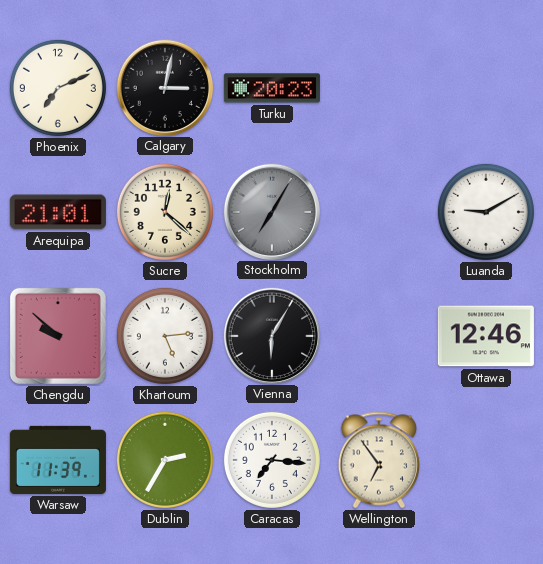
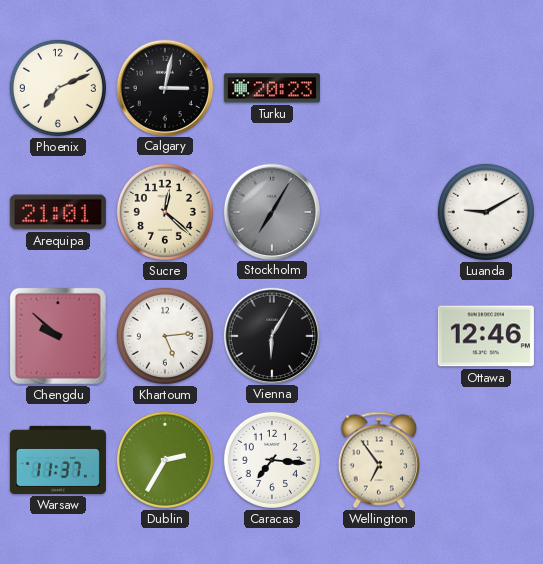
Warsaw: 11:39 -> 11:37
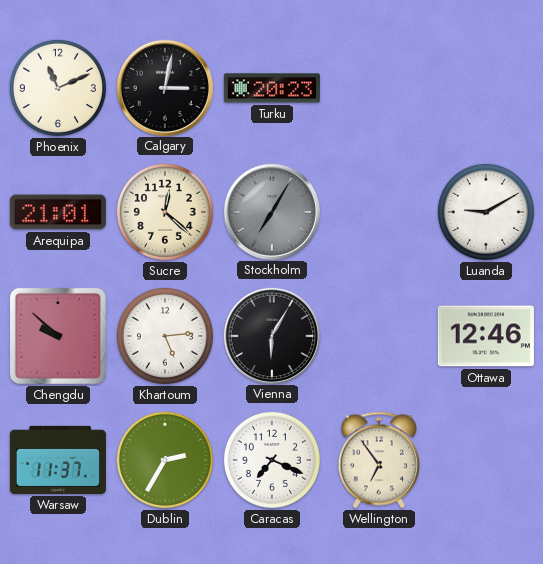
Phoenix: 7:11 -> 11:11
Caracas: 7:16 -> 7:19
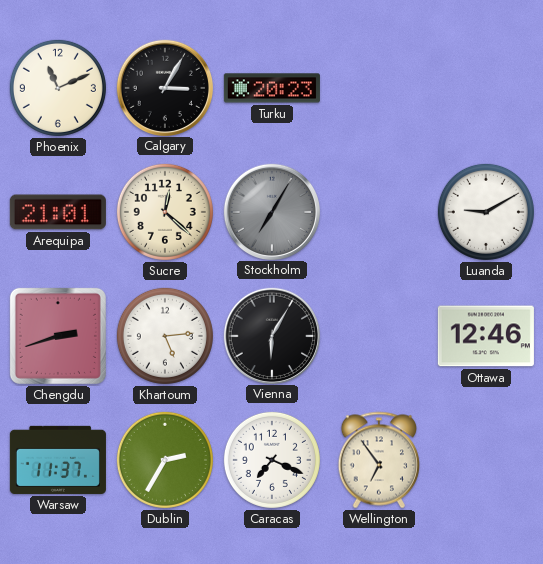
Calgary: 3:02 -> 3:05
Chengdu: 9:52 -> 2:42
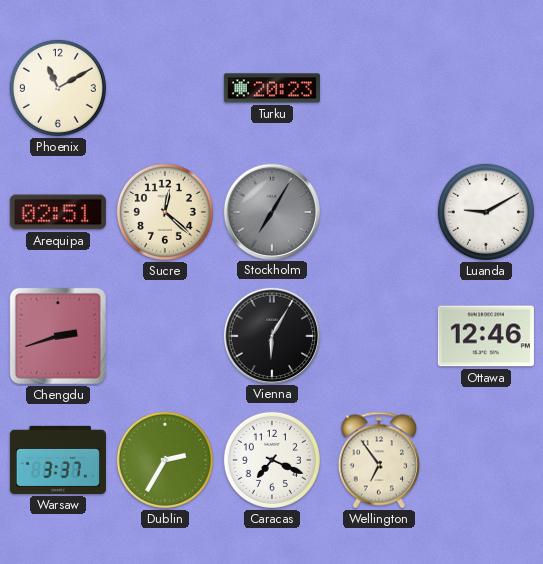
Phoenix: 11:11 -> 11:10
Calgary: 3:05 -> none
Arequipa: 21:01 -> 02:51
Khartoum: 5:14 -> none
Warsaw: 11:37 -> 3:37
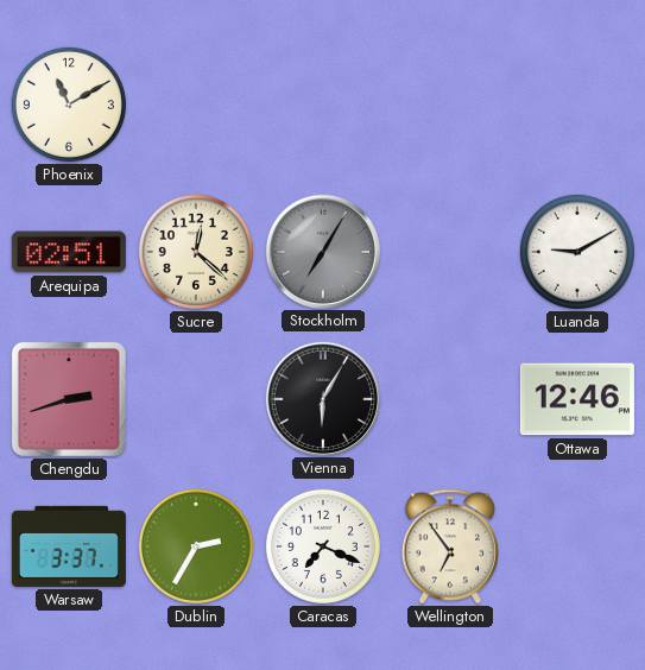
Turku: 20:23 -> none
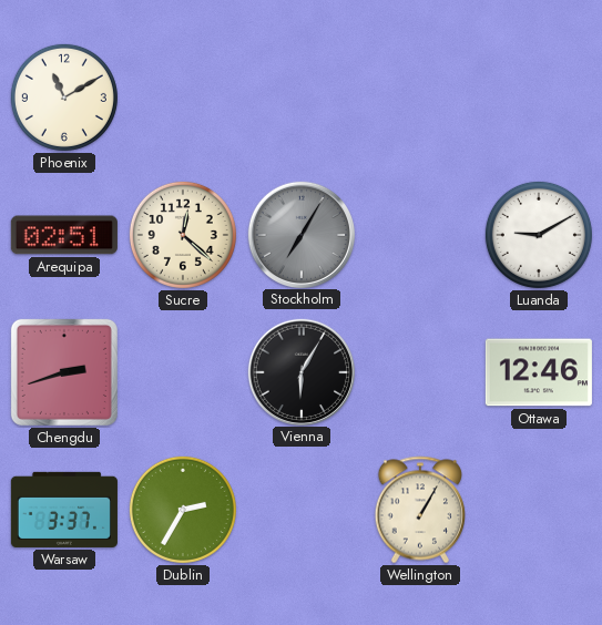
Caracas: 7:19 -> none
Wellington: 6:54 -> 1:05
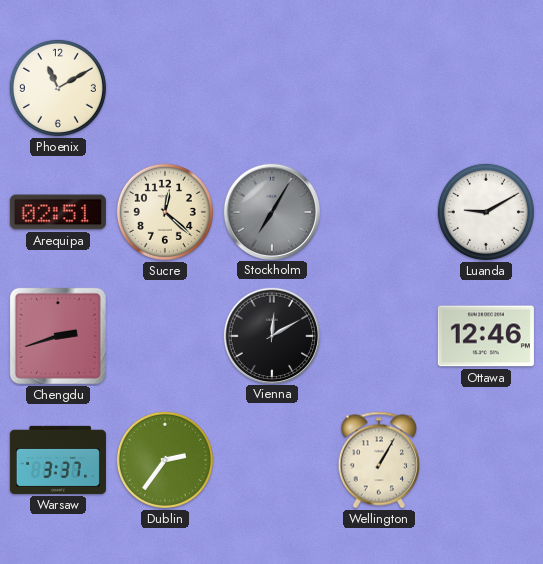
Vienna: 6:05 -> 12:10
Dublin: 2:35 -> 2:36
